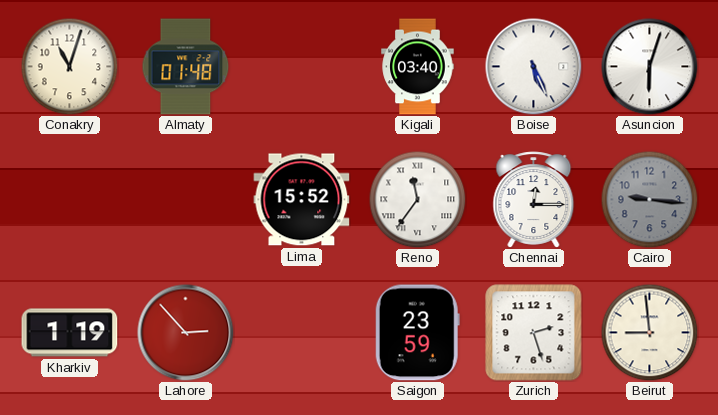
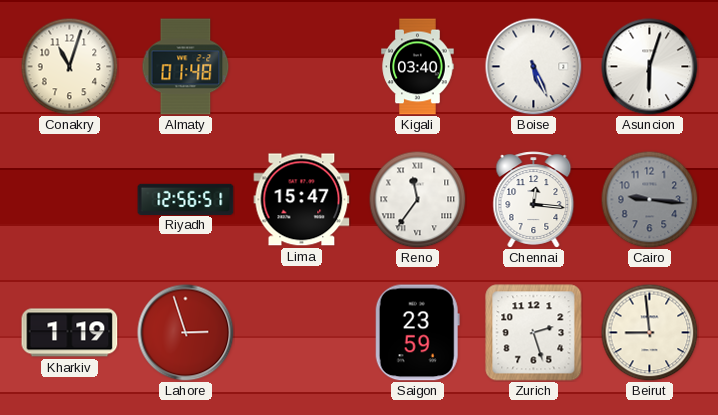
Riyadh: none -> 12:56
Lima: 15:52 -> 15:47
Chennai: 12:15 -> 12:16
Lahore: 2:53 -> 2:57
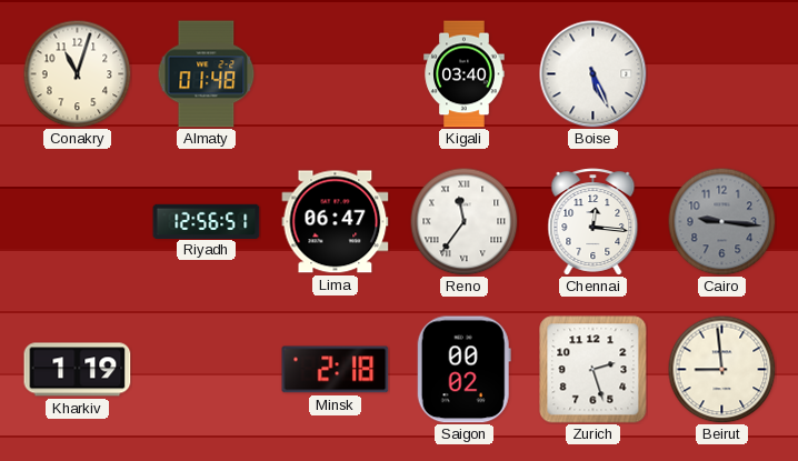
Asuncion: 6:03 -> none
Lima: 15:47 -> 06:47
Lahore: 2:57 -> none
Minsk: none -> 2:18
Saigon: 23:59 -> 00:02
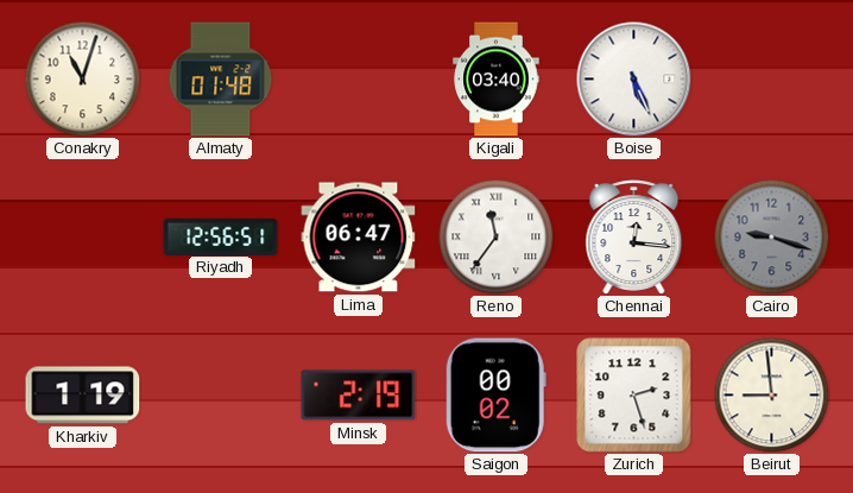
Cairo: 9:16 -> 9:18
Minsk: 2:18 -> 2:19
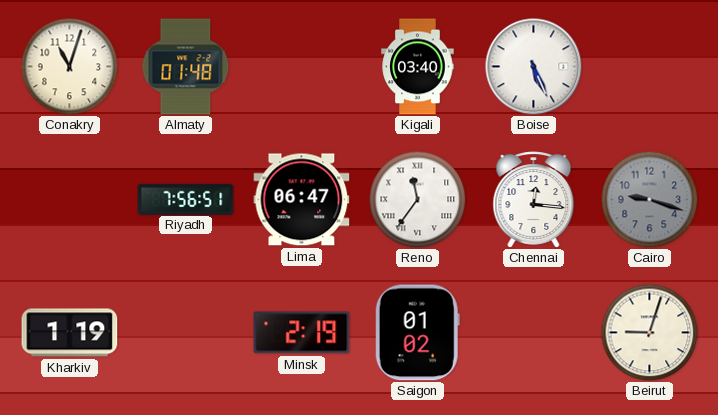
Riyadh: 12:56 -> 7:56
Saigon: 00:02 -> 01:02
Zurich: 2:27 -> none
Beirut: 8:59 -> 9:03
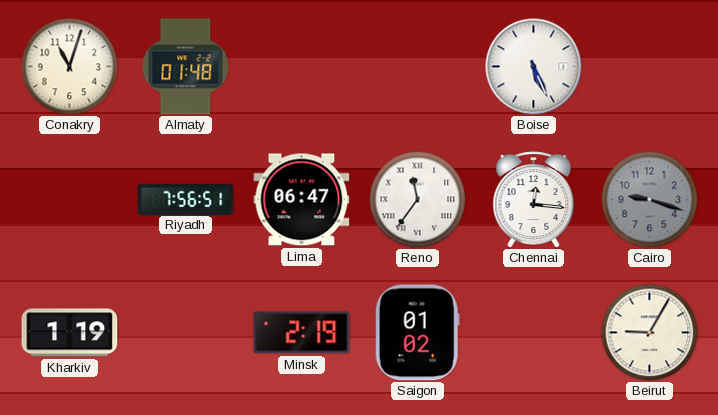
Kigali: 03:40 -> none
Beirut: 9:03 -> 9:05
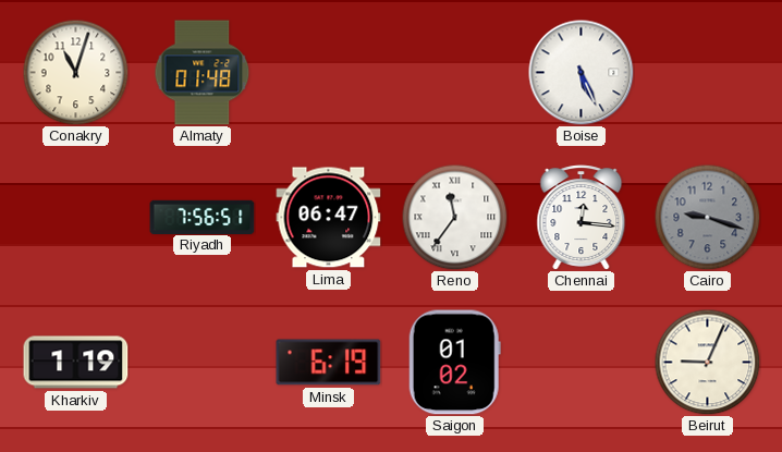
Minsk: 2:19 -> 6:19
Beirut: 9:05 -> 9:04
